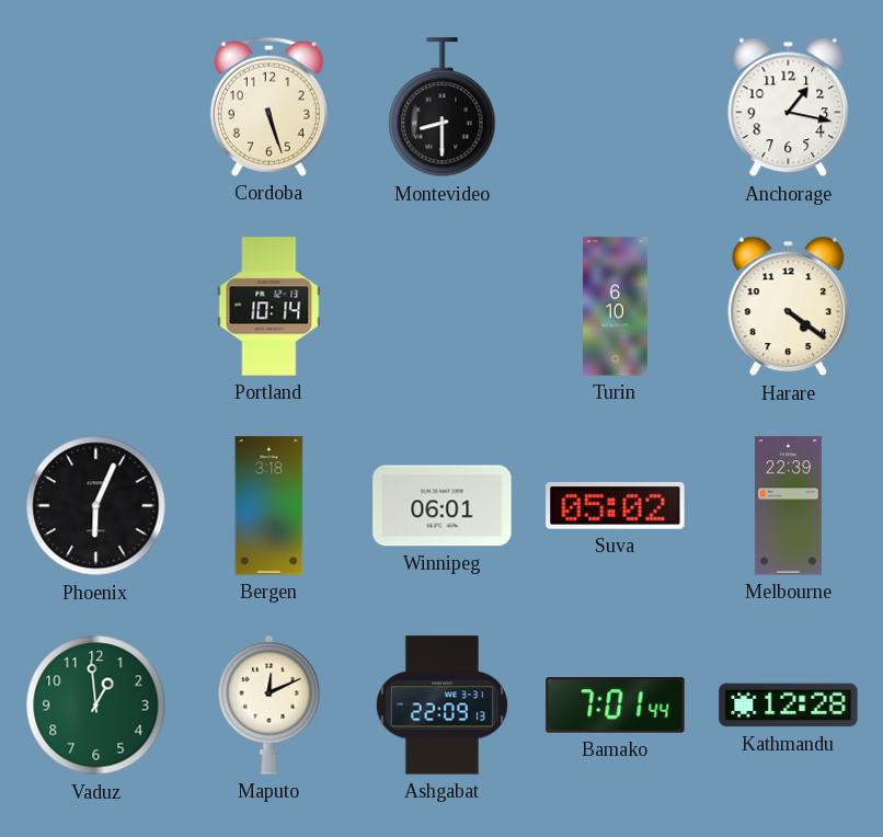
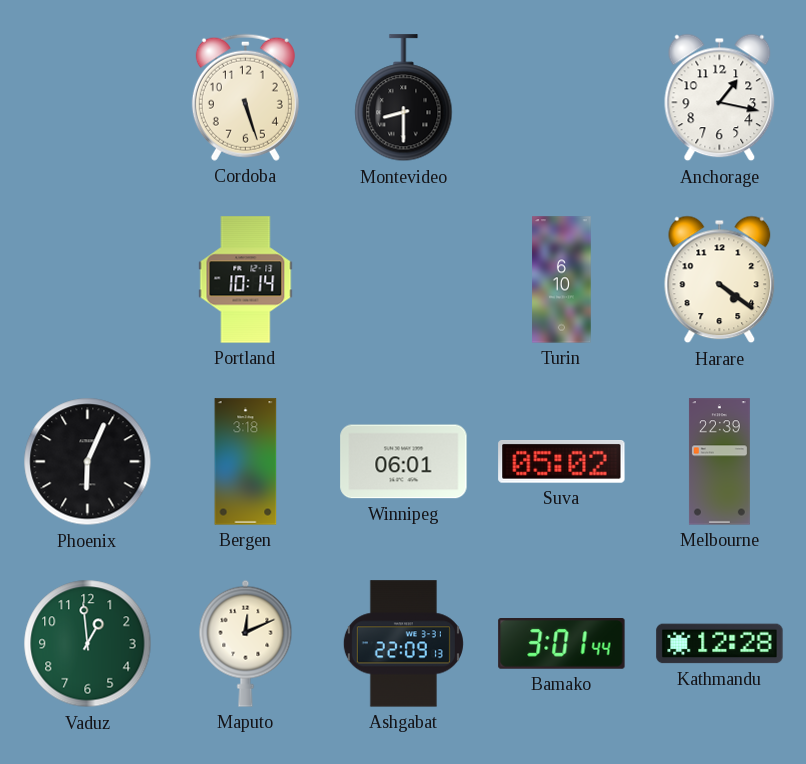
Bamako: 7:01 -> 3:01
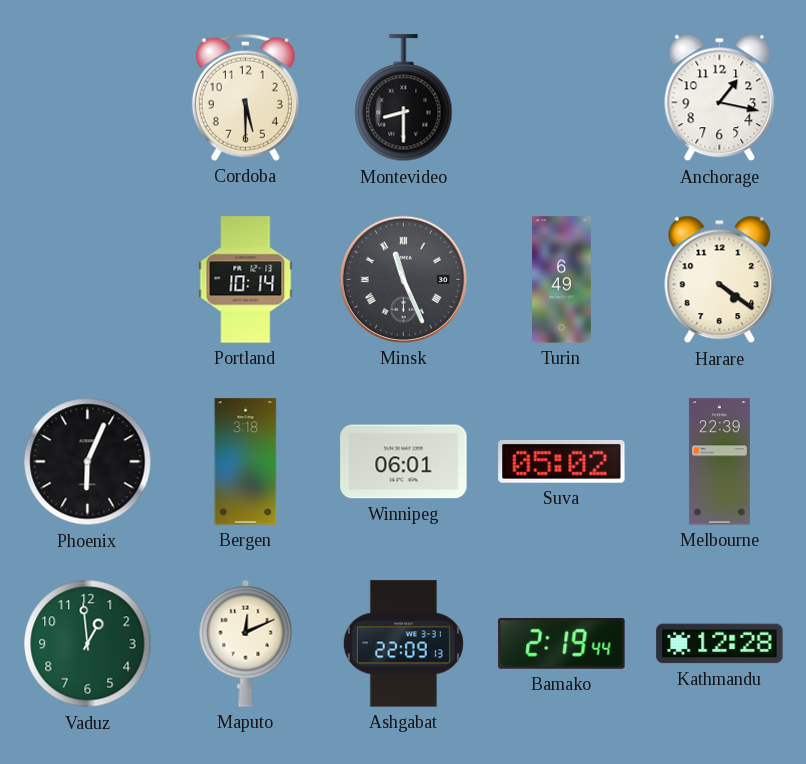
Cordoba: 5:27 -> 5:30
Minsk: none -> 11:26
Turin: 6:10 -> 6:49
Bamako: 3:01 -> 2:19
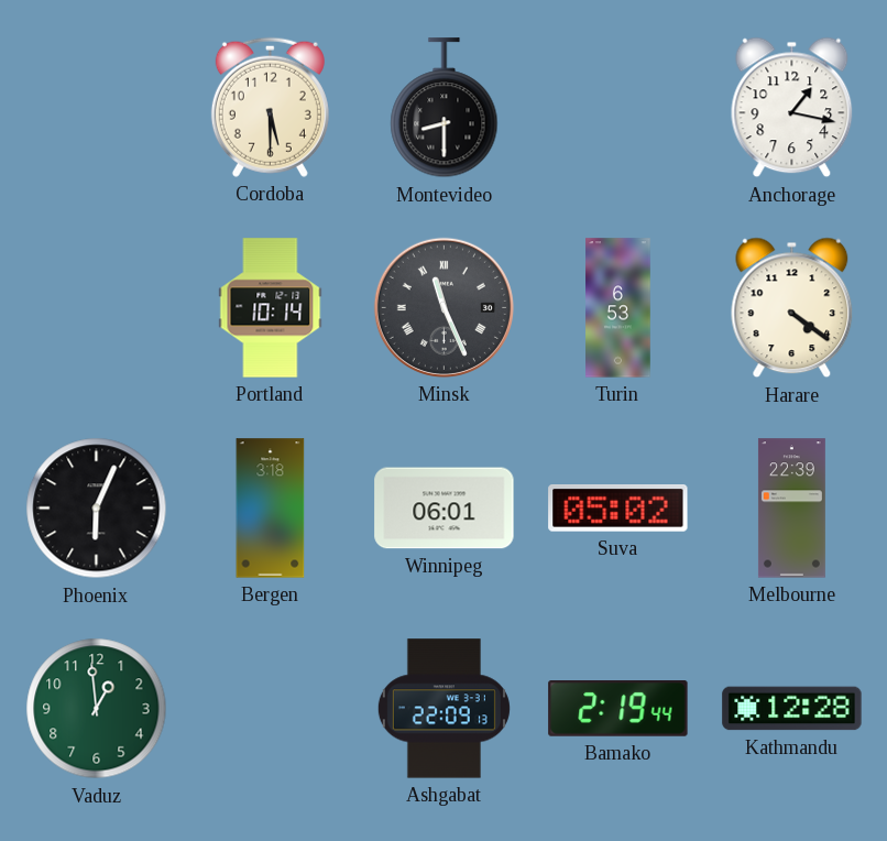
Turin: 6:49 -> 6:53
Maputo: 12:11 -> none
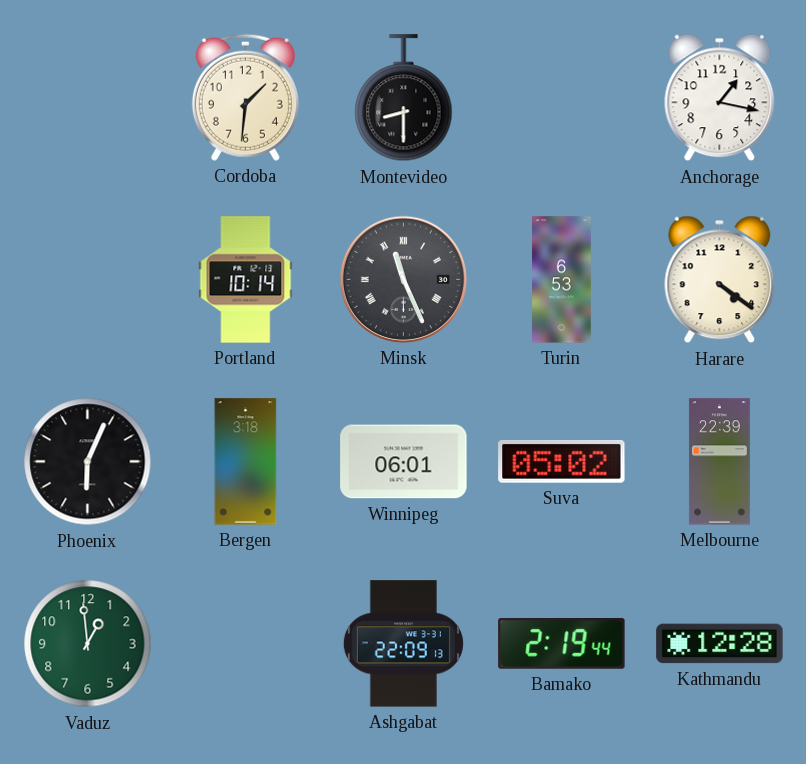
Cordoba: 5:30 -> 1:31
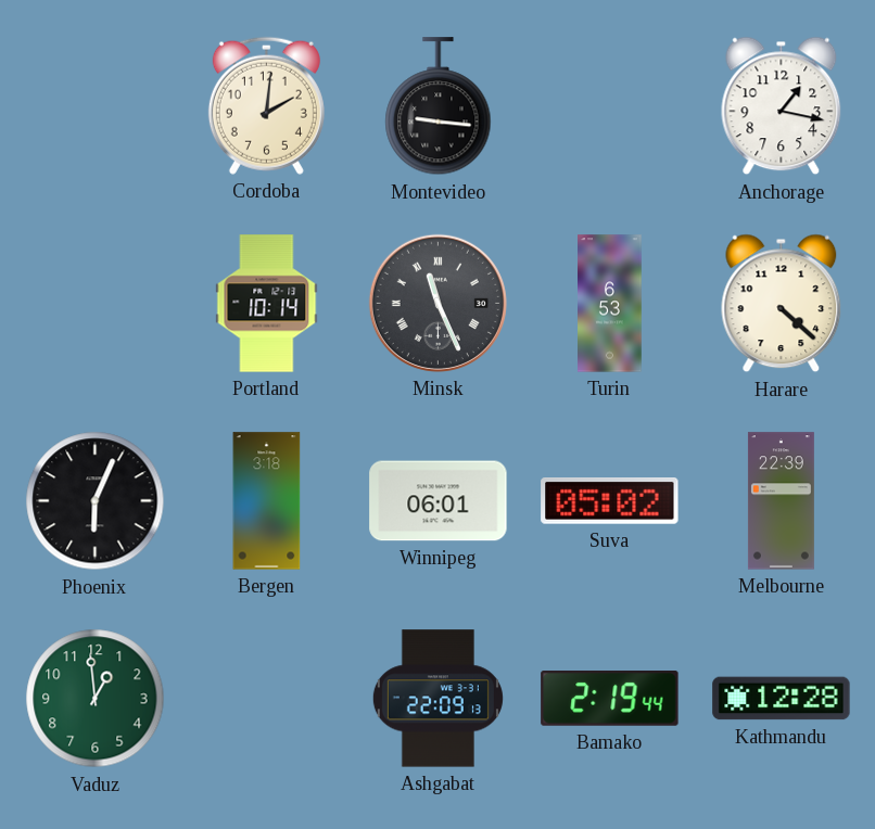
Cordoba: 1:31 -> 2:01
Montevideo: 8:30 -> 9:16
Harare: 4:21 -> 4:22
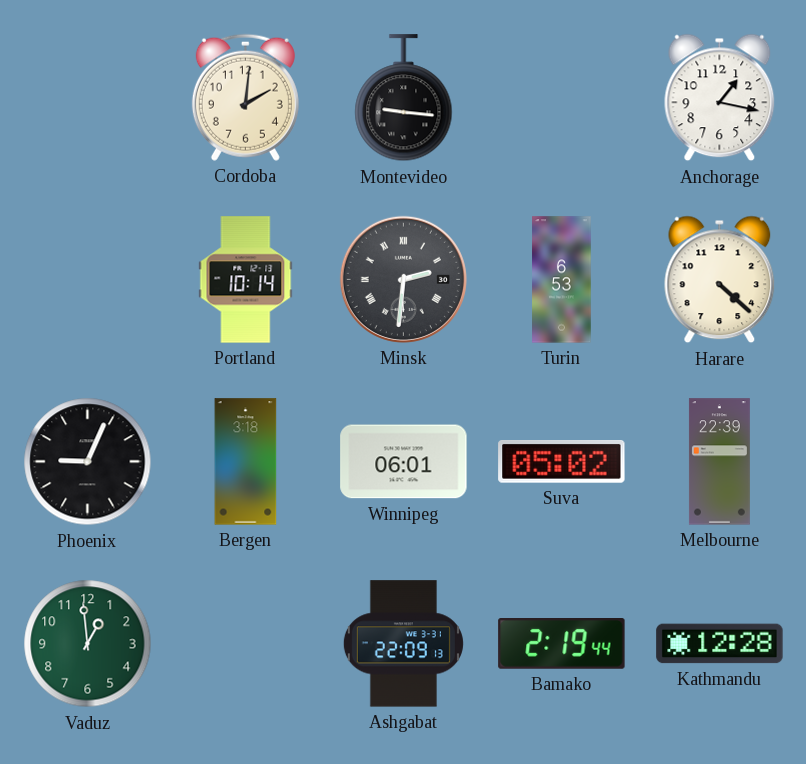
Minsk: 11:26 -> 2:31
Phoenix: 6:04 -> 9:04
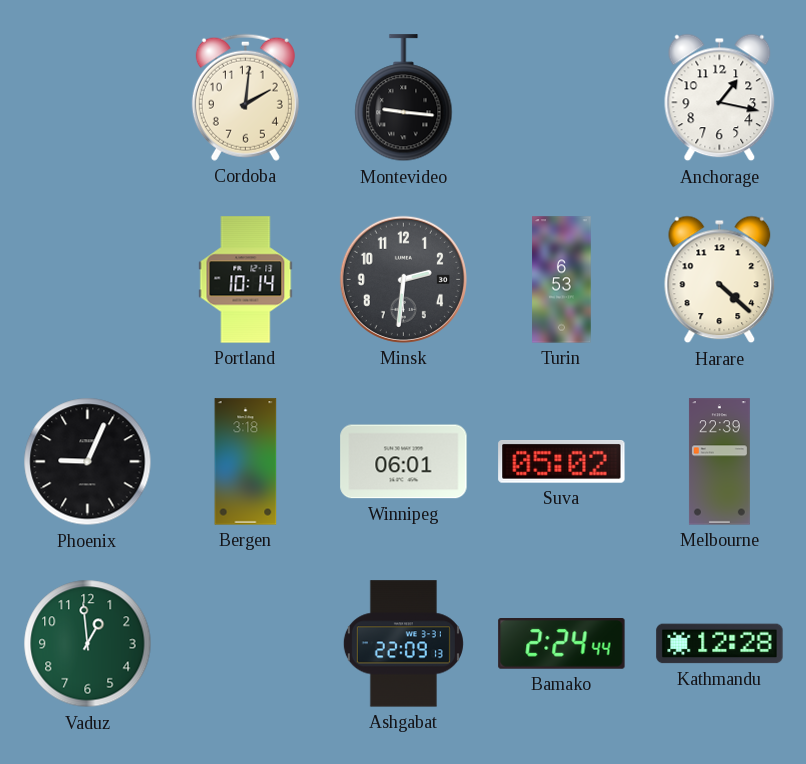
Minsk numerals: Roman -> Arabic
Bamako: 2:19 -> 2:24
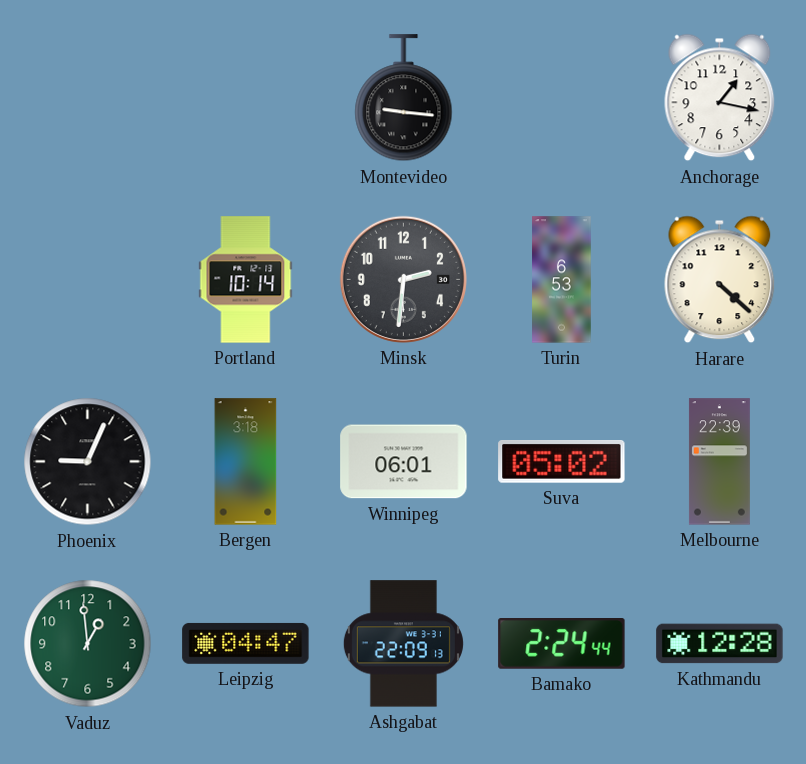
Cordoba: 2:01 -> none
Leipzig: none -> 04:47
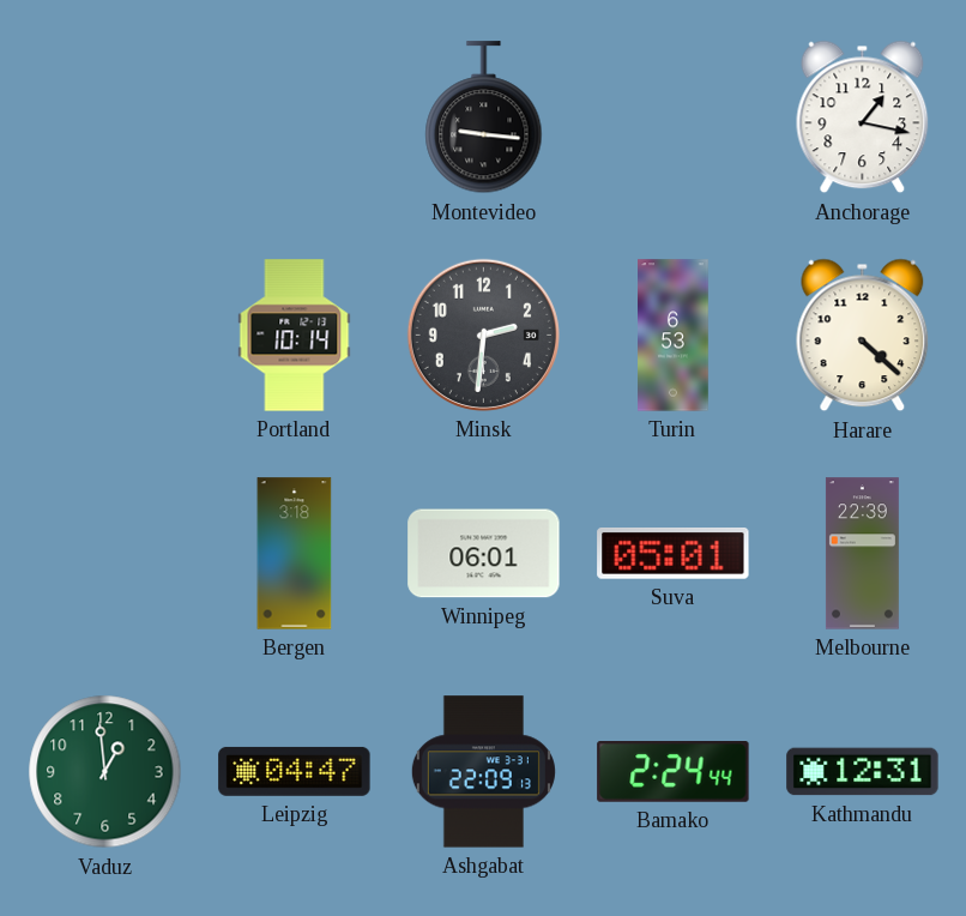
Phoenix: 9:04 -> none
Suva: 05:02 -> 05:01
Kathmandu: 12:28 -> 12:31
